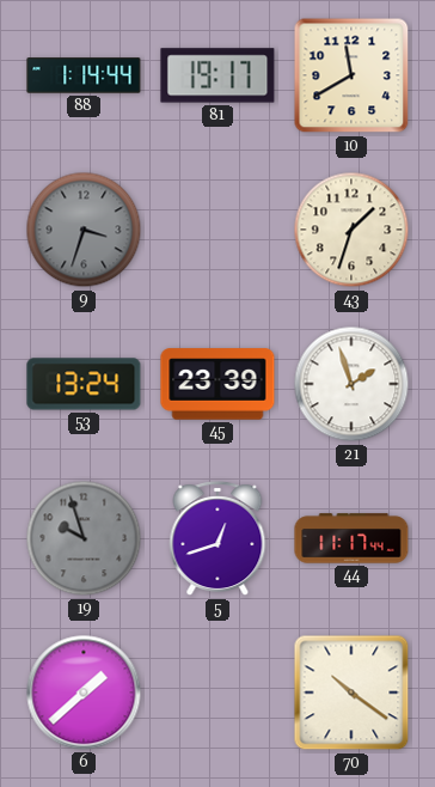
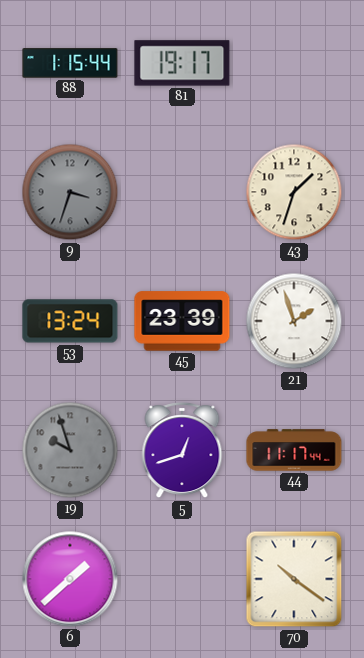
88: 1:14 -> 1:15
10: 11:40 -> none
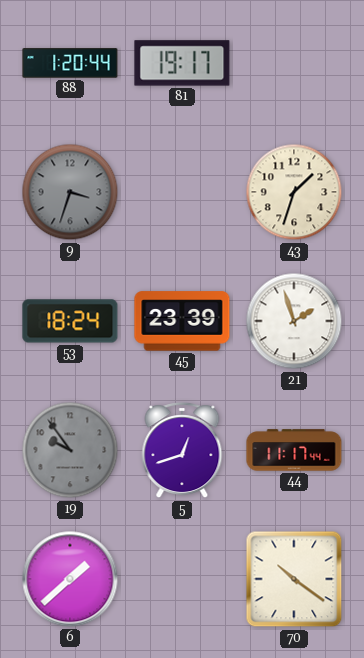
88: 1:15 -> 1:20
53: 13:24 -> 18:24
19: 9:57 -> 9:54
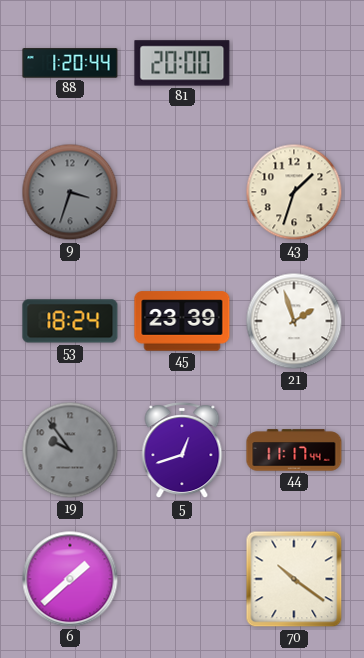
81: 19:17 -> 20:00
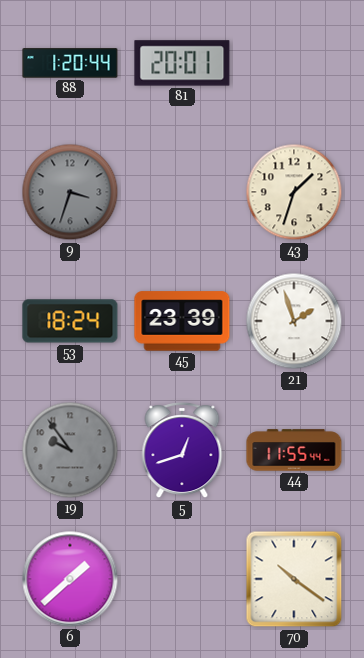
81: 20:00 -> 20:01
44: 11:17 -> 11:55
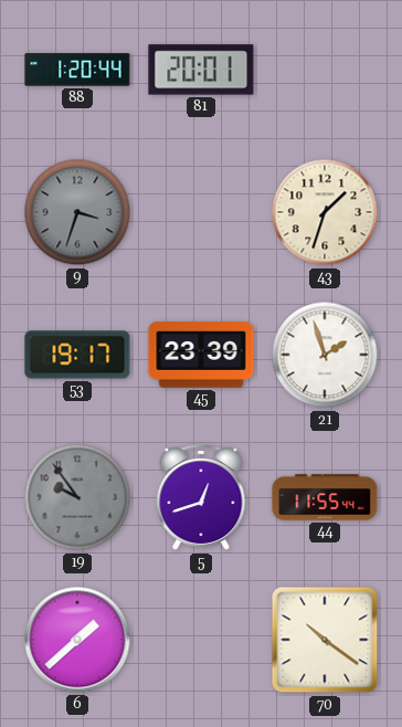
53: 18:24 -> 19:17
